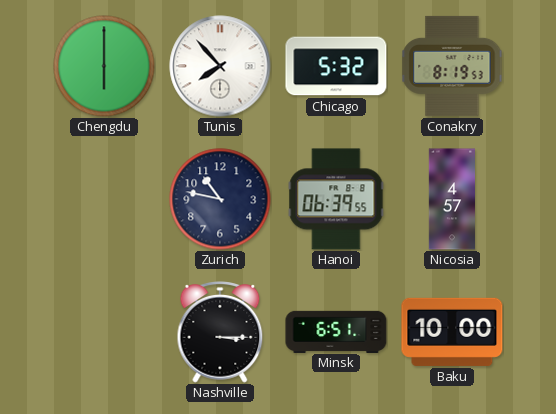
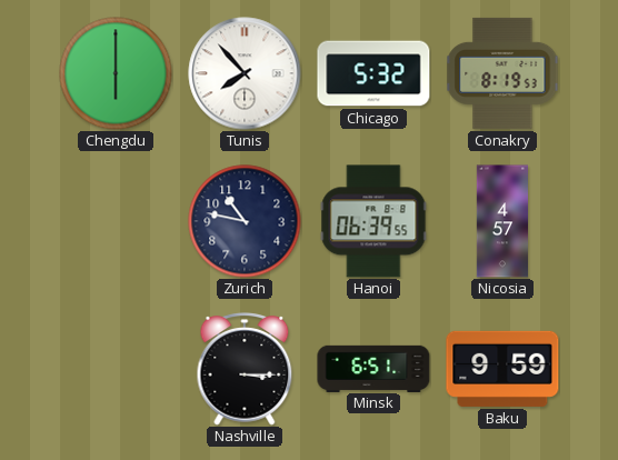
Baku: 10:00 -> 9:59
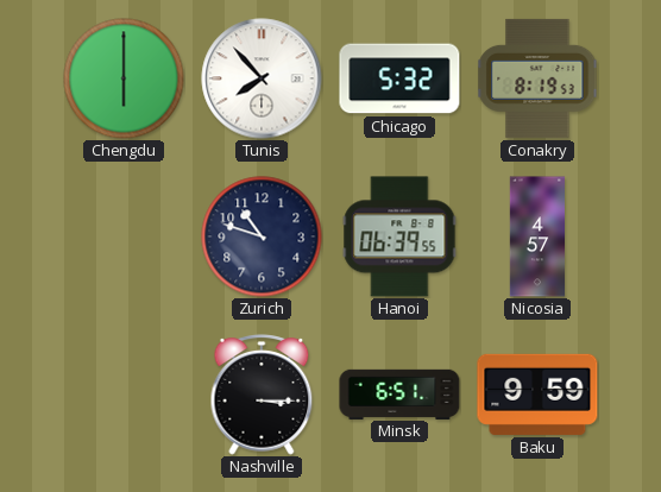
Zurich: 10:47 -> 10:48
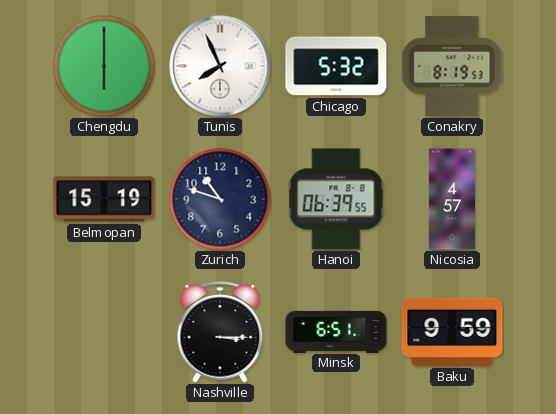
Tunis: 7:53 -> 7:56
Belmopan: none -> 15:19
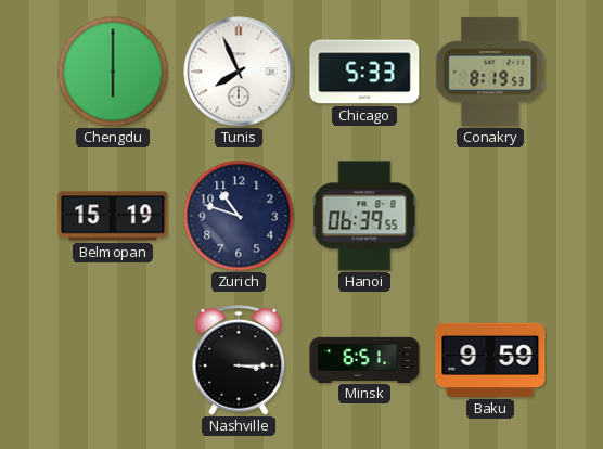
Chicago: 5:32 -> 5:33
Nicosia: 4:57 -> none
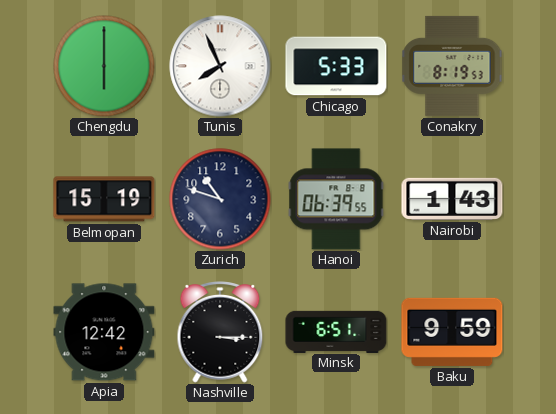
Nairobi: none -> 1:43
Apia: none -> 12:42
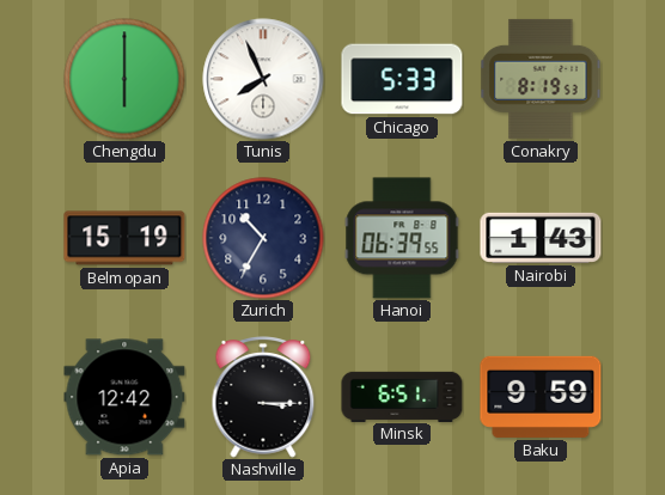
Zurich: 10:48 -> 10:35
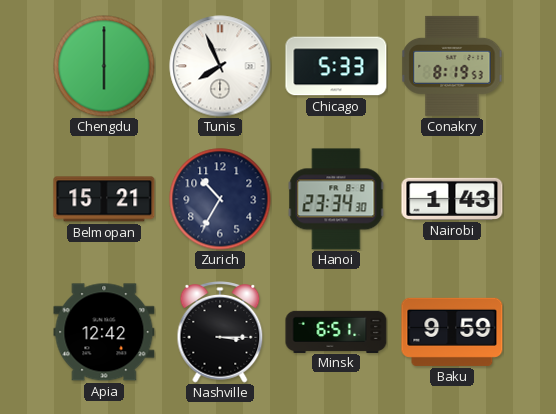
Belmopan: 15:19 -> 15:21
Hanoi: 06:39 -> 23:34
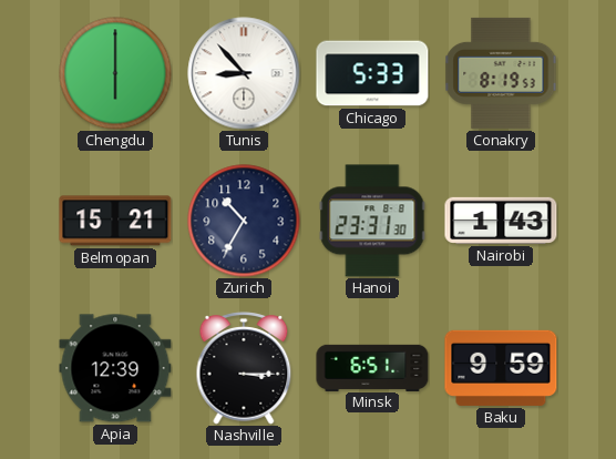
Tunis: 7:56 -> 8:53
Hanoi: 23:34 -> 23:31
Apia: 12:42 -> 12:39
